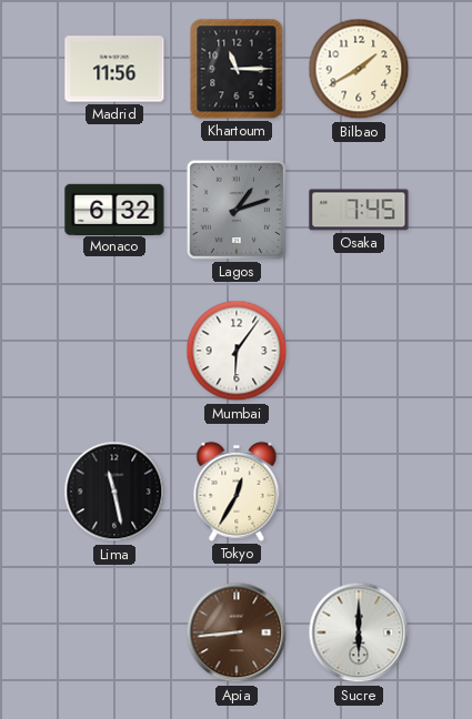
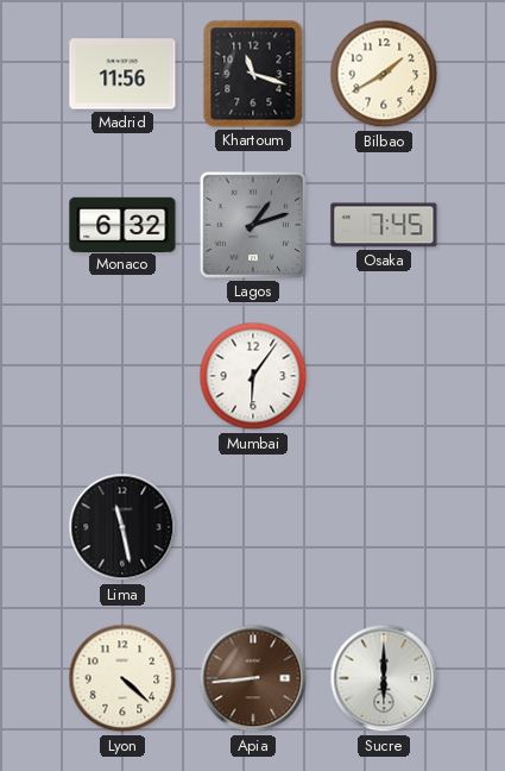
Khartoum: 11:15 -> 11:18
Tokyo: 12:35 -> none
Lyon: none -> 4:22
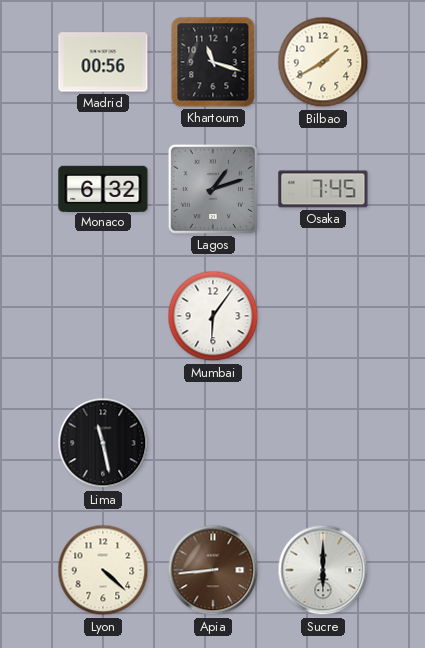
Madrid: 11:56 -> 00:56
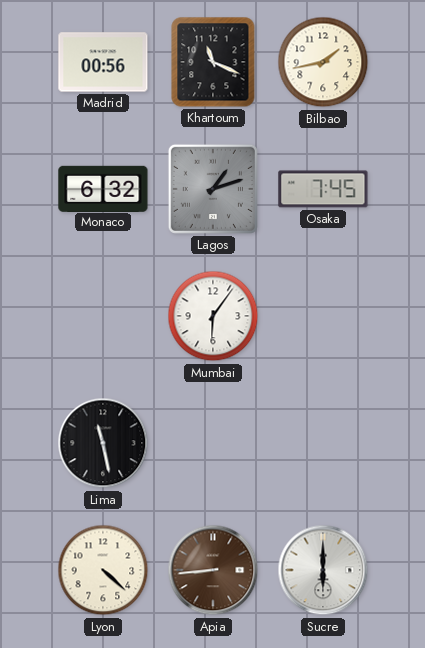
Khartoum: 11:18 -> 11:19
Bilbao: 1:40 -> 1:43
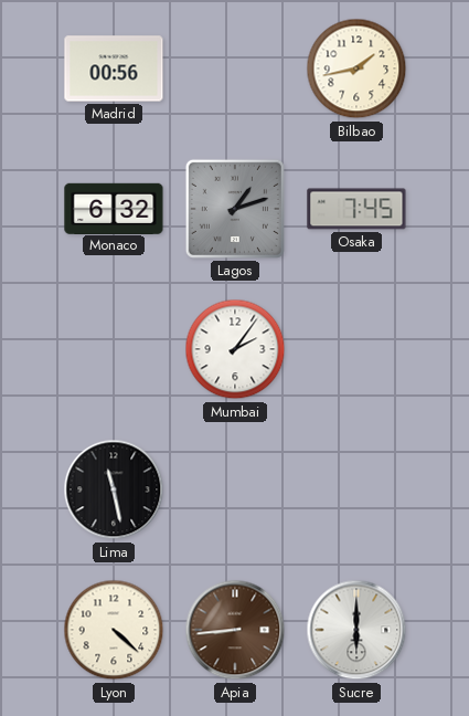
Khartoum: 11:19 -> none
Mumbai: 6:06 -> 2:06
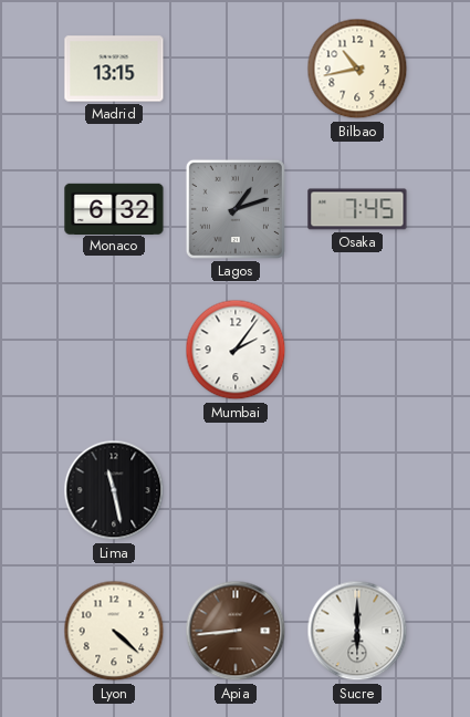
Madrid: 00:56 -> 13:15
Bilbao: 1:43 -> 10:43
